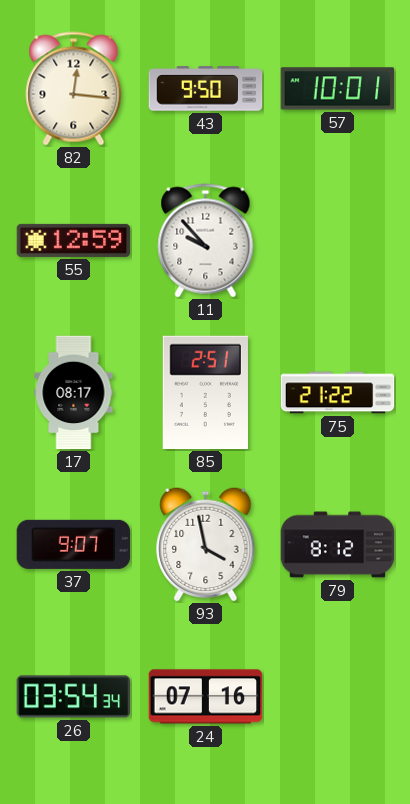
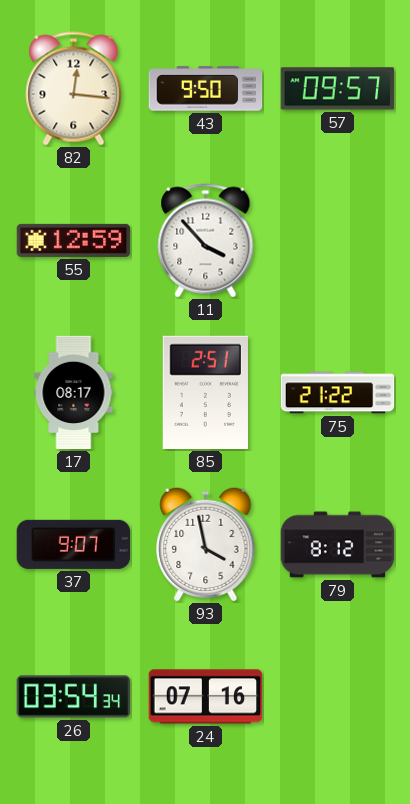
57: 10:01 -> 09:57
11: 9:53 -> 3:53
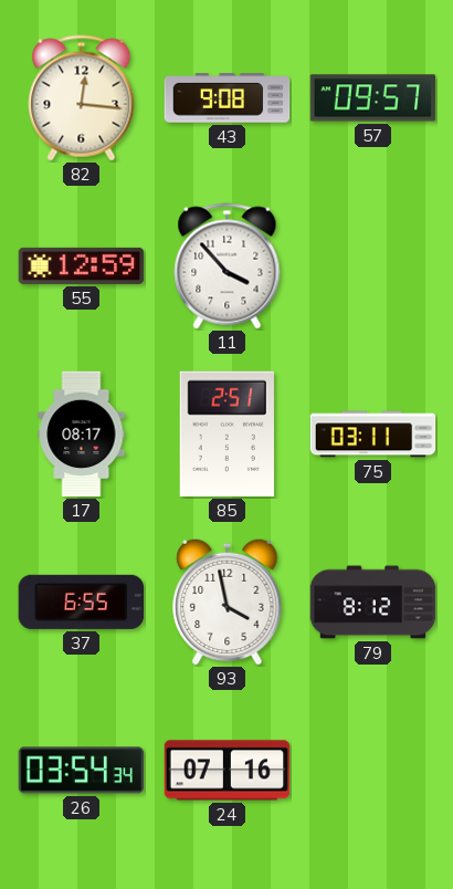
43: 9:50 -> 9:08
75: 21:22 -> 03:11
37: 9:07 -> 6:55
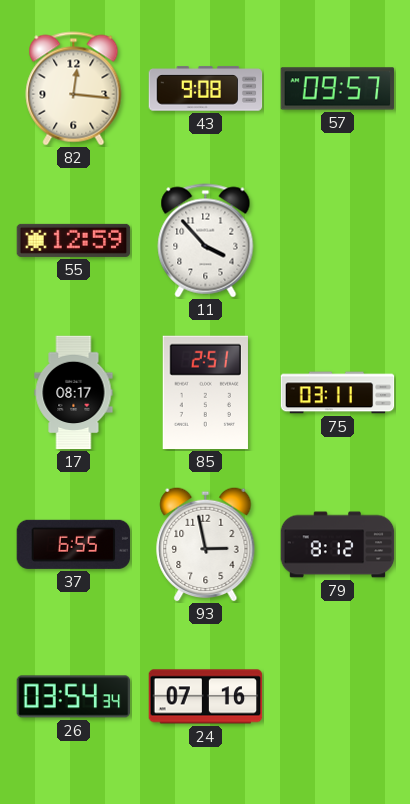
93: 3:58 -> 2:58
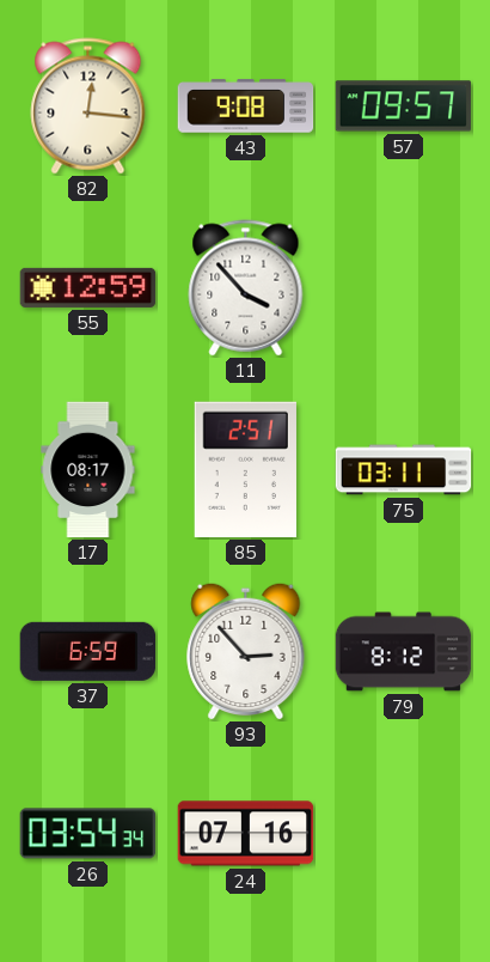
37: 6:55 -> 6:59
93: 2:58 -> 2:53
